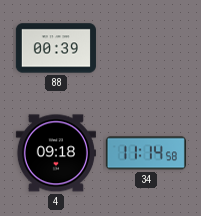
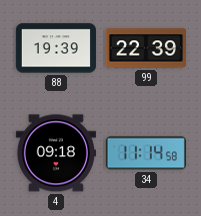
88: 00:39 -> 19:39
99: none -> 22:39
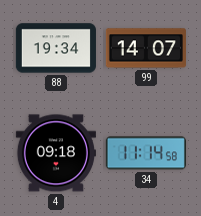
88: 19:39 -> 19:34
99: 22:39 -> 14:07
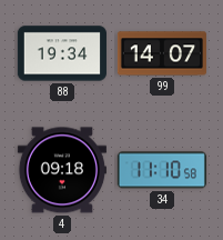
34: 11:14 -> 11:10
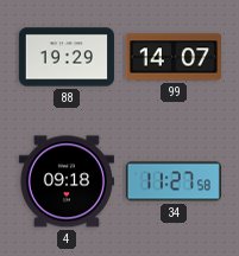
88: 19:34 -> 19:29
34: 11:10 -> 11:27
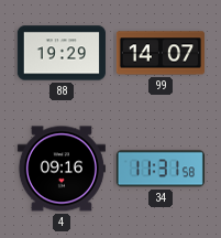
4: 09:18 -> 09:16
34: 11:27 -> 11:31
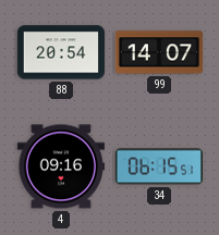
88: 19:29 -> 20:54
34: 11:31 -> 06:15
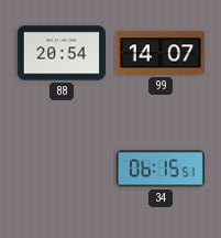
4: 09:16 -> none
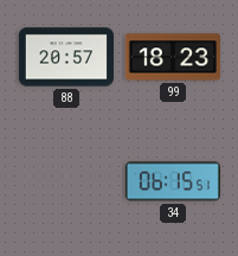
88: 20:54 -> 20:57
99: 14:07 -> 18:23
